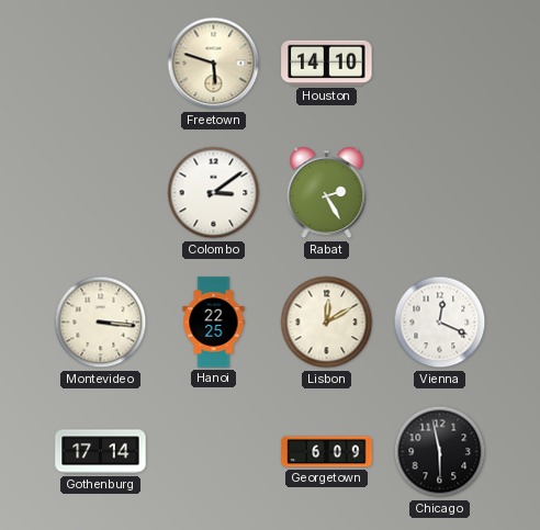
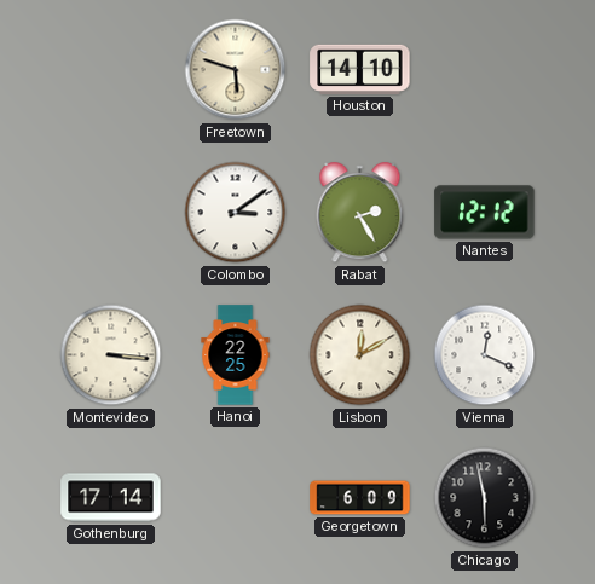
Nantes: none -> 12:12
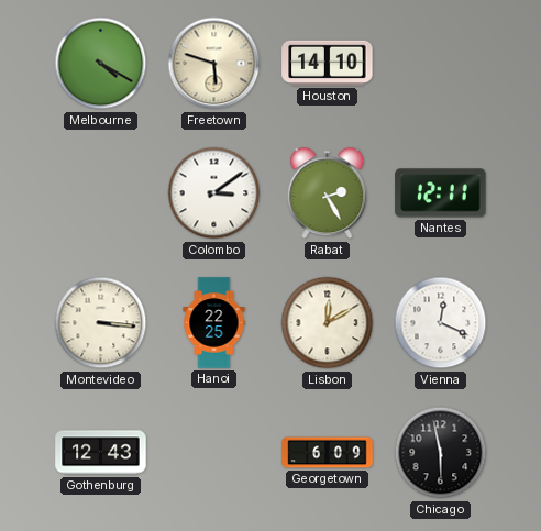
Melbourne: none -> 4:20
Nantes: 12:12 -> 12:11
Gothenburg: 17:14 -> 12:43
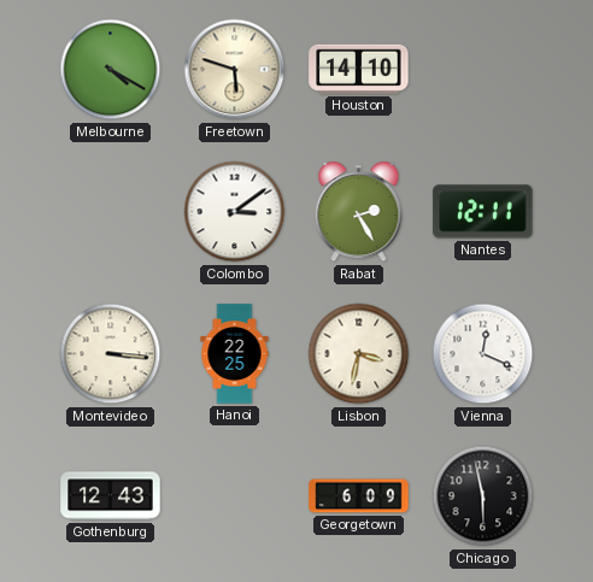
Lisbon: 12:10 -> 3:32
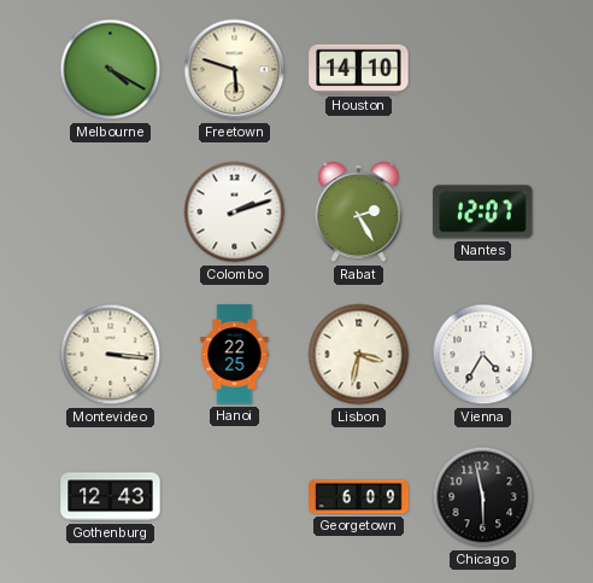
Colombo: 3:09 -> 2:12
Nantes: 12:11 -> 12:07
Vienna: 12:19 -> 4:35
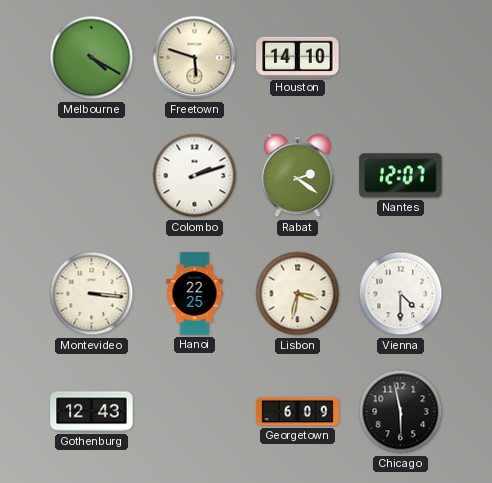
Rabat: 2:25 -> 2:21
Vienna: 4:35 -> 4:30
